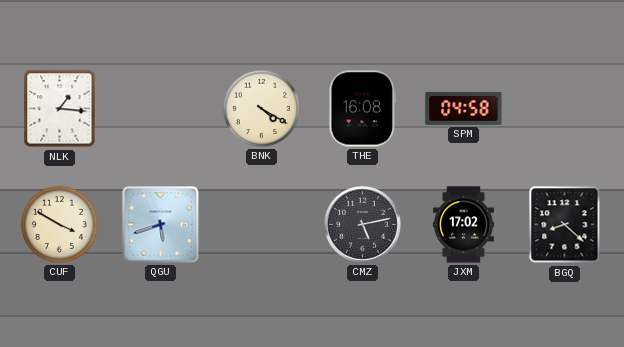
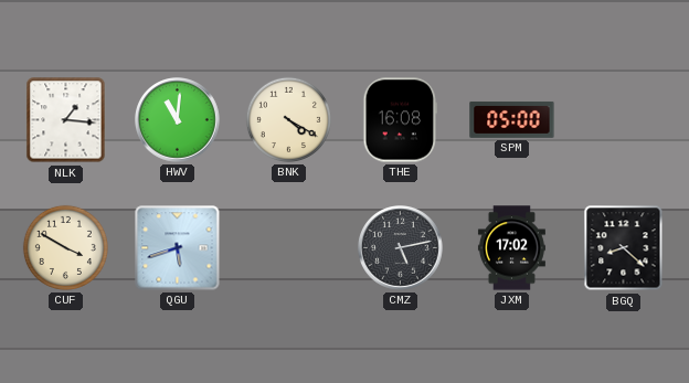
HWV: none -> 11:01
SPM: 04:58 -> 05:00
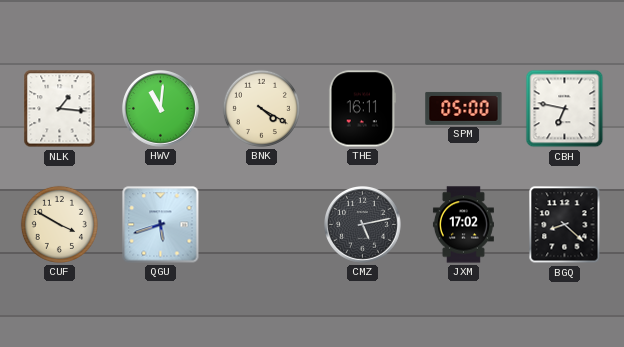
THE: 16:08 -> 16:11
CBH: none -> 6:47
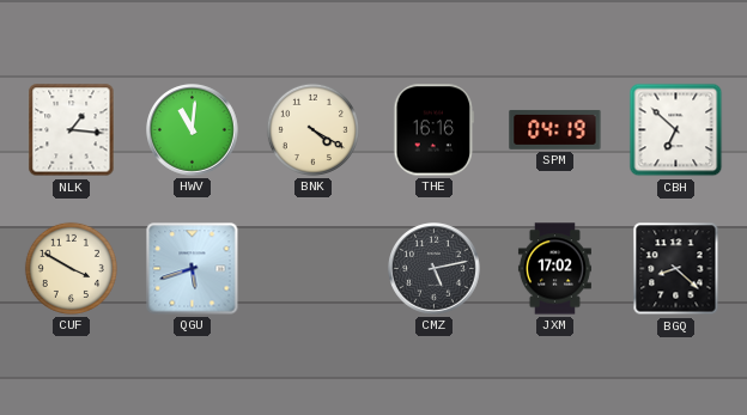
THE: 16:11 -> 16:16
SPM: 05:00 -> 04:19
CBH: 6:47 -> 6:52
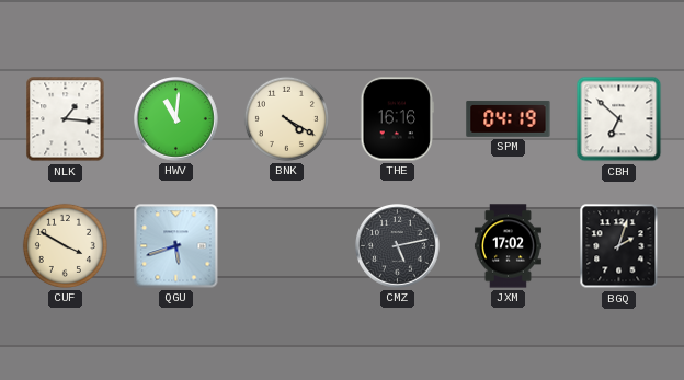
BGQ: 8:22 -> 2:03
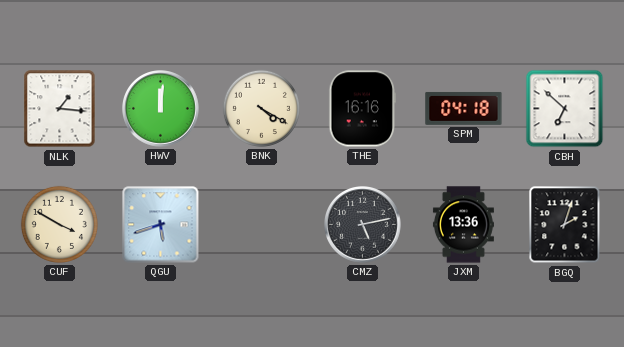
HWV: 11:01 -> 12:01
SPM: 04:19 -> 04:18
JXM: 17:02 -> 13:36
